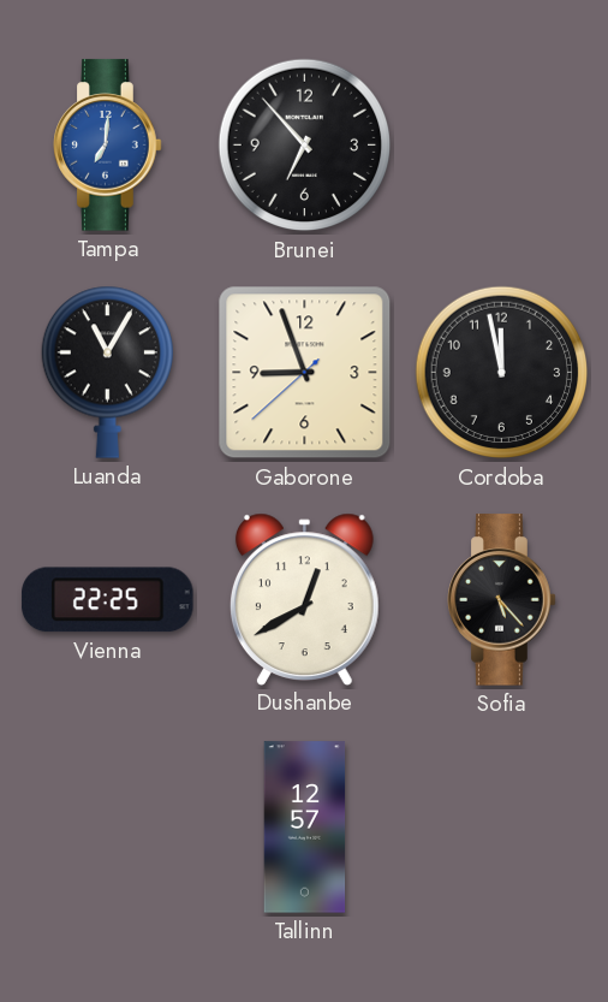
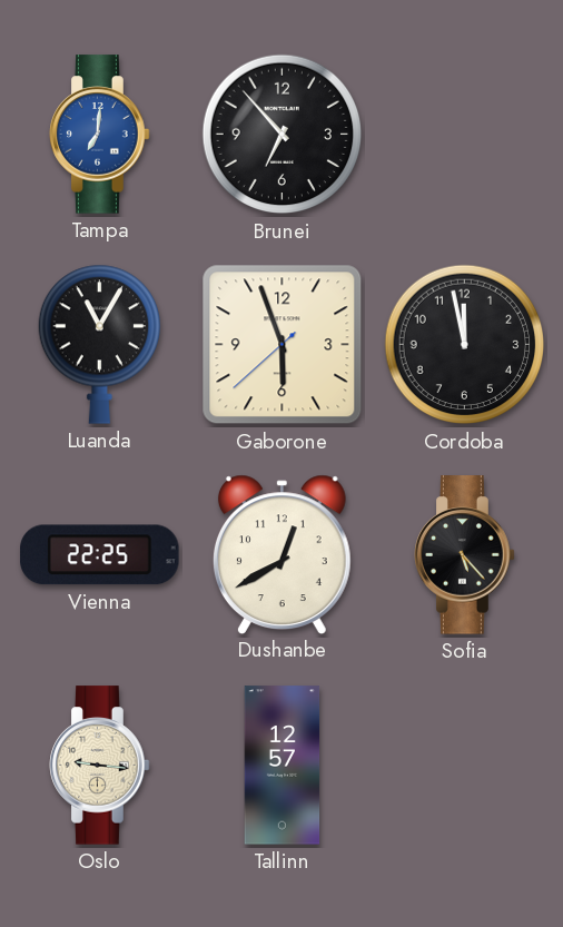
Gaborone: 8:56 -> 5:56
Oslo: none -> 9:16
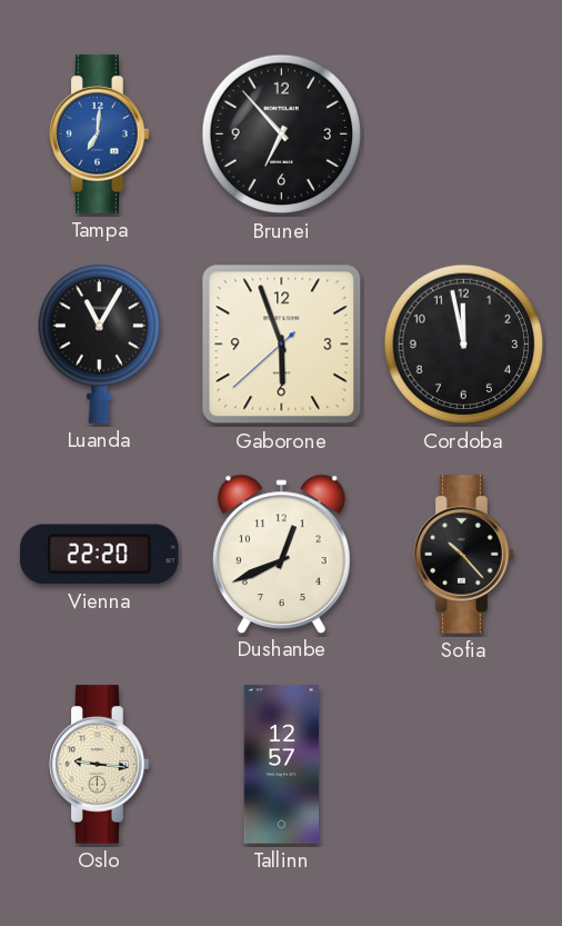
Vienna: 22:25 -> 22:20
Dushanbe: 12:40 -> 12:41
Sofia: 5:23 -> 10:23
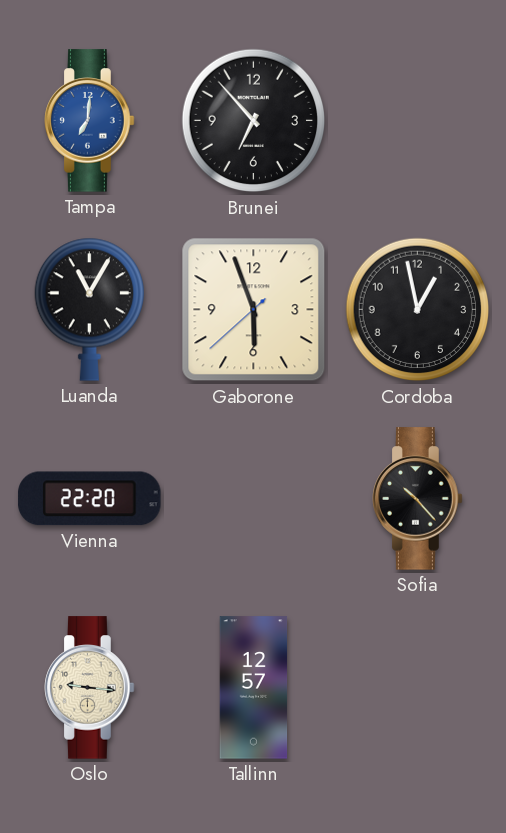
Cordoba: 11:58 -> 12:58
Dushanbe: 12:41 -> none
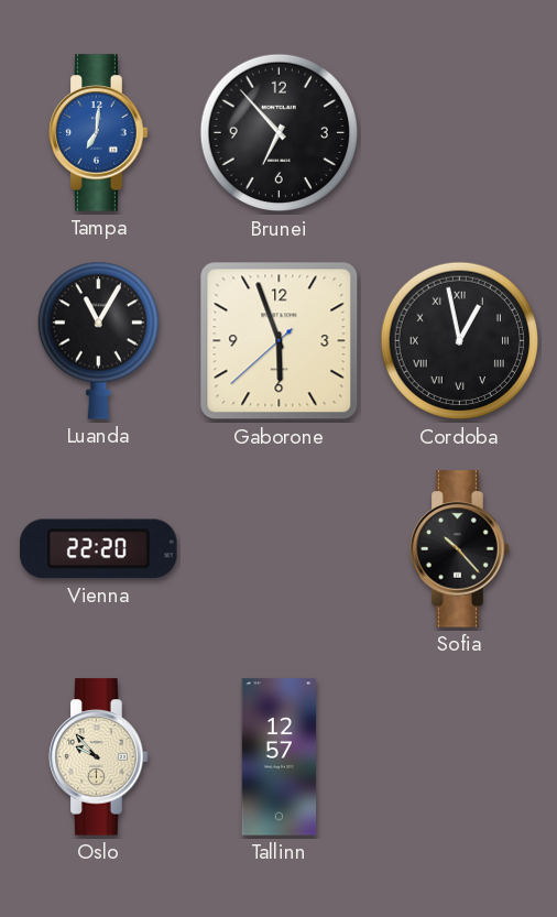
Cordoba numerals: Arabic -> Roman
Oslo: 9:16 -> 9:53
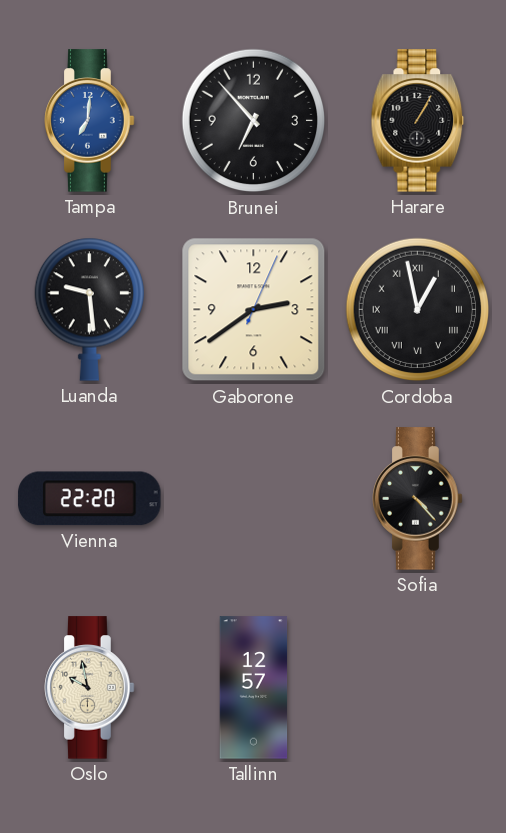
Harare: none -> 1:05
Luanda: 11:05 -> 9:29
Gaborone: 5:56 -> 2:39
Sofia: 10:23 -> 4:23
Oslo: 9:53 -> 9:58
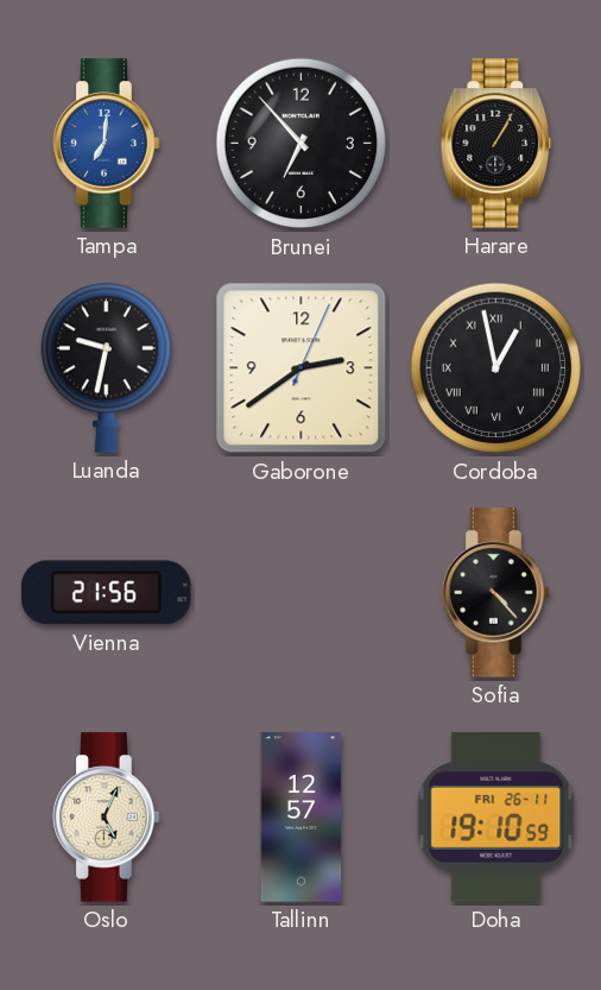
Luanda: 9:29 -> 9:32
Vienna: 22:20 -> 21:56
Oslo: 9:58 -> 5:04
Doha: none -> 19:10
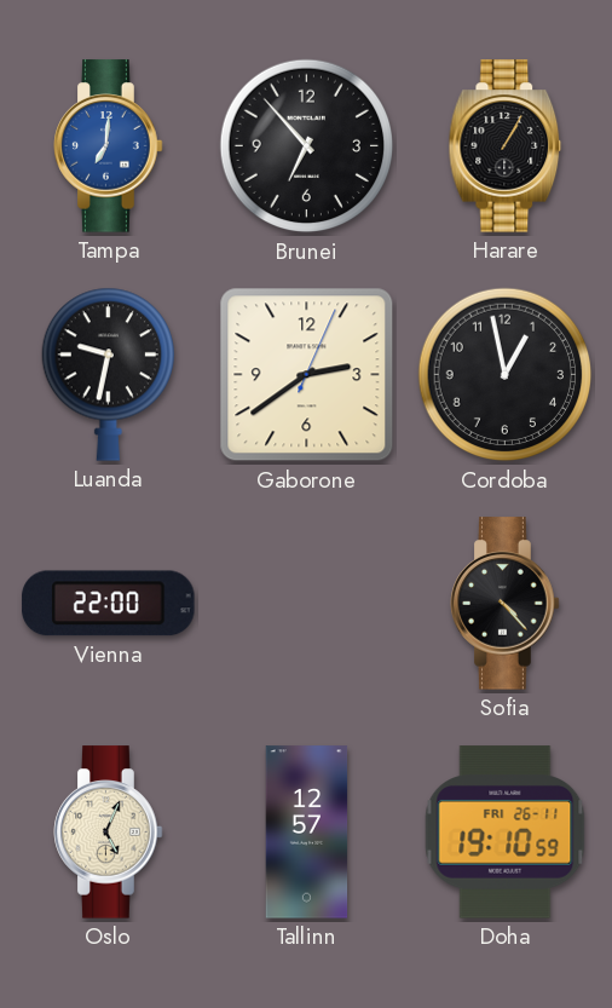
Cordoba numerals: Roman -> Arabic
Vienna: 21:56 -> 22:00
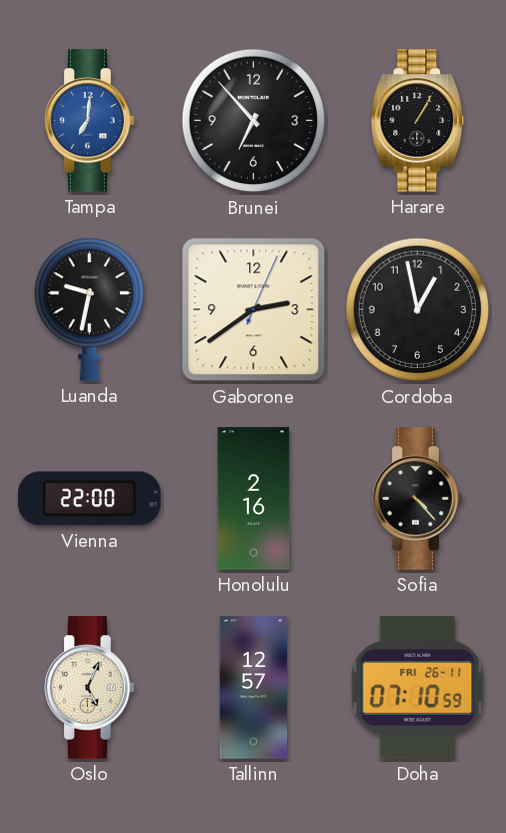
Honolulu: none -> 2:16
Doha: 19:10 -> 07:10
